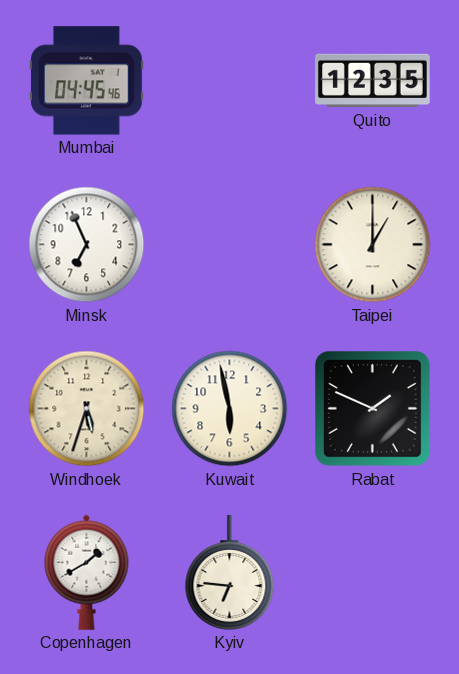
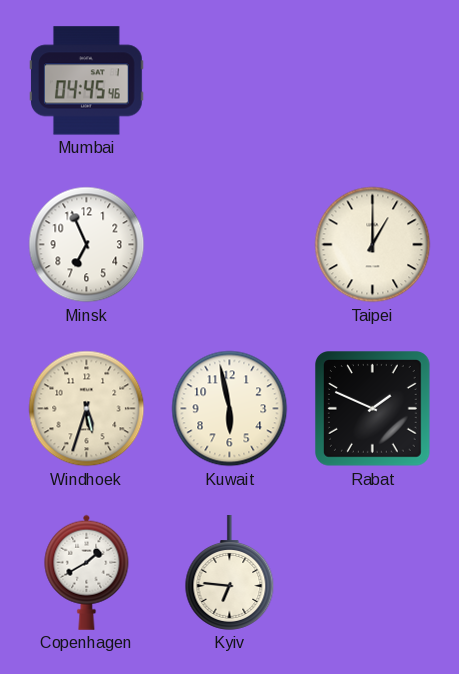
Quito: 12:35 -> none
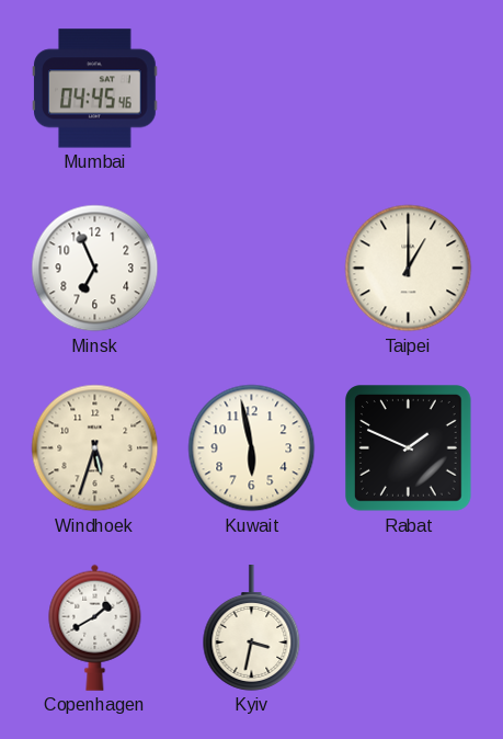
Kyiv: 6:46 -> 3:32
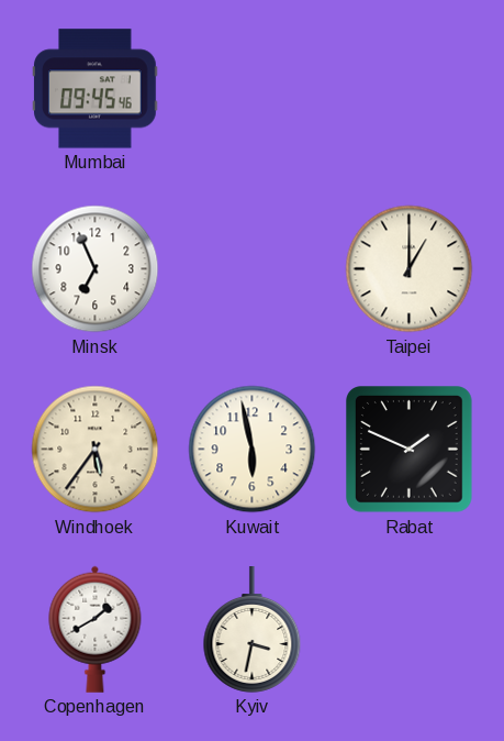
Mumbai: 04:45 -> 09:45
Windhoek: 5:33 -> 5:36
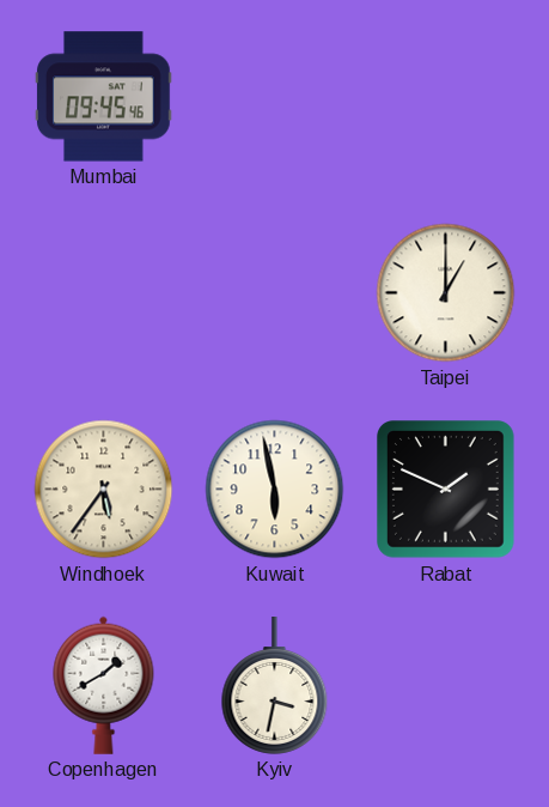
Minsk: 6:56 -> none
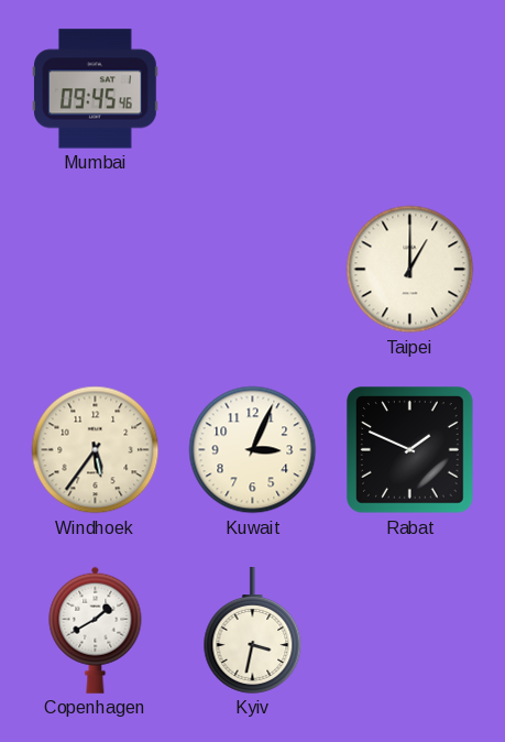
Kuwait: 5:58 -> 3:04
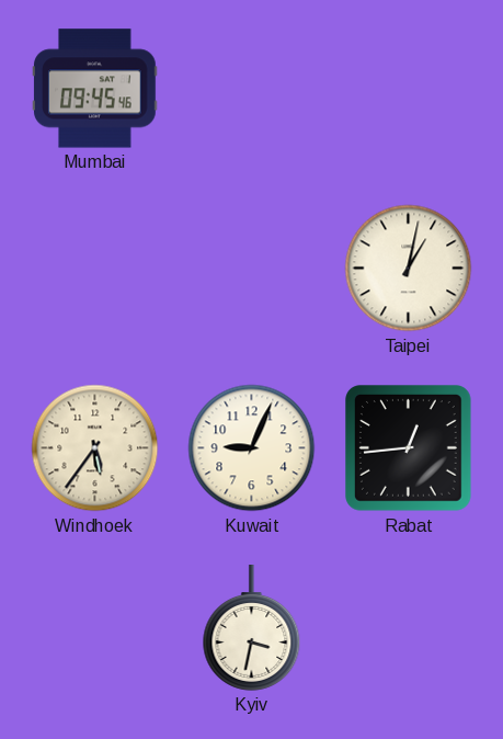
Taipei: 1:00 -> 1:02
Kuwait: 3:04 -> 9:04
Rabat: 1:49 -> 12:44
Copenhagen: 1:40 -> none
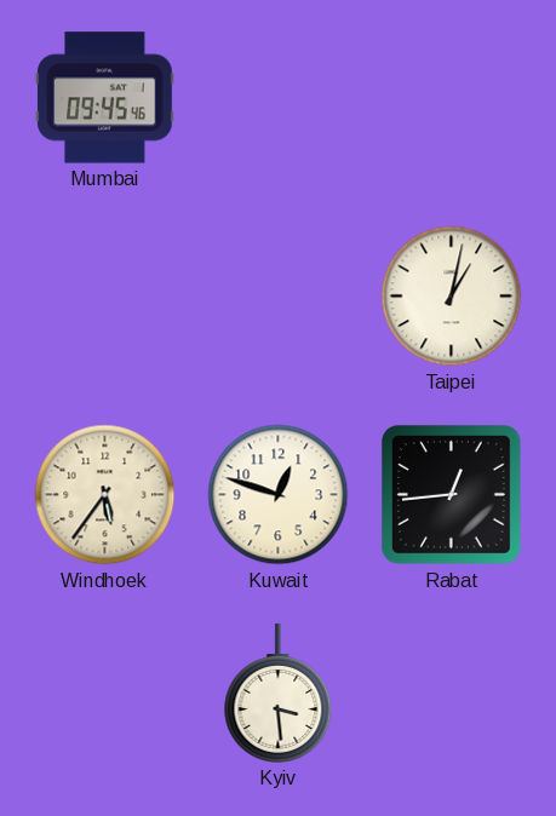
Kuwait: 9:04 -> 12:48
Kyiv: 3:32 -> 3:29
